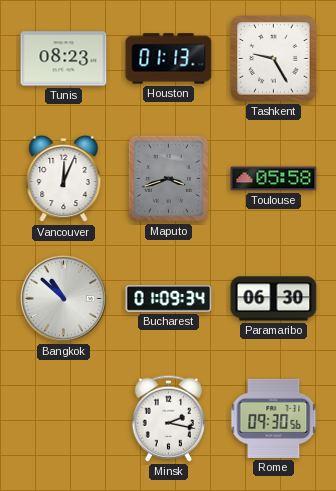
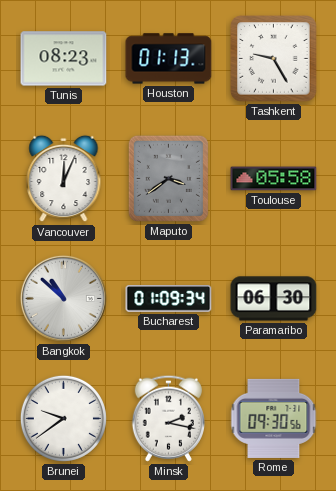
Maputo: 3:42 -> 3:39
Brunei: none -> 9:39
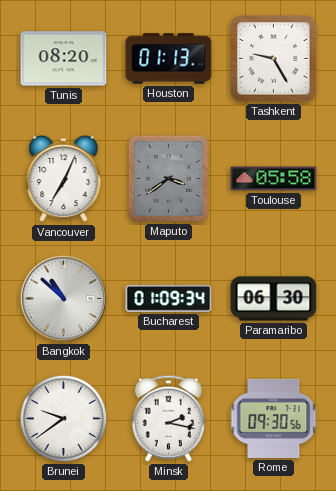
Tunis: 08:23 -> 08:20
Vancouver: 12:04 -> 7:04
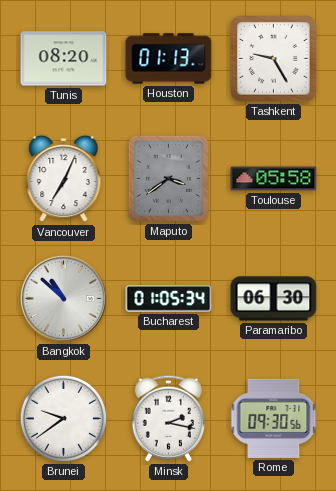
Bucharest: 01:09 -> 01:05
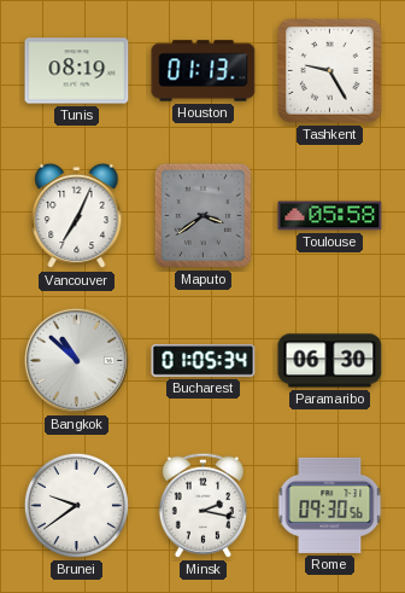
Tunis: 08:20 -> 08:19
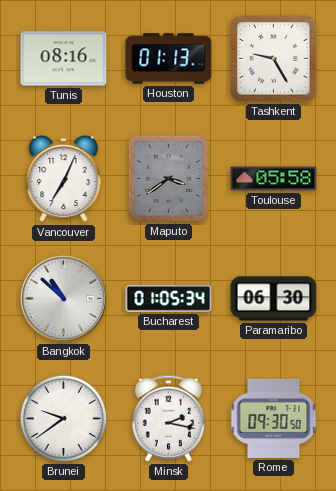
Tunis: 08:19 -> 08:16
Rome: 09:30:56 -> 09:30:50
